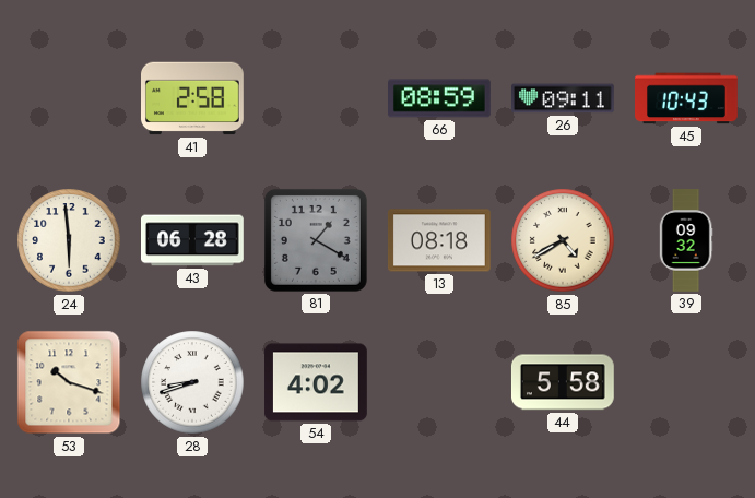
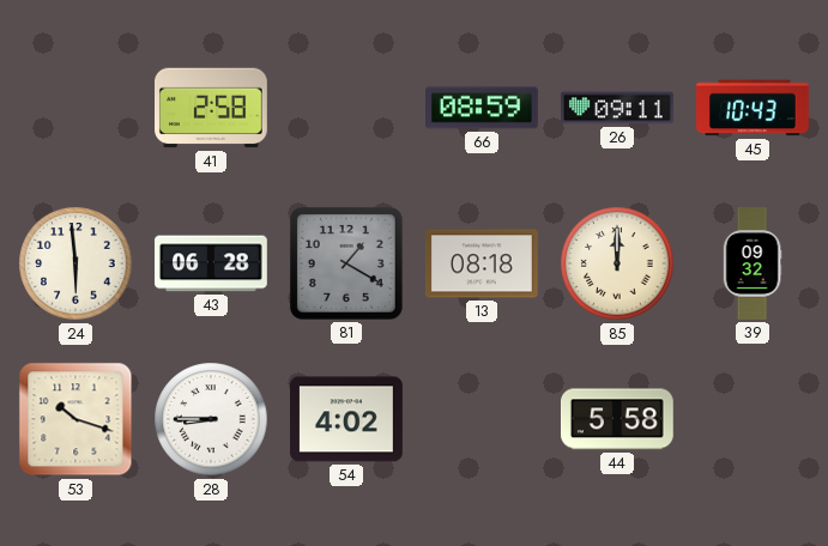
85: 4:40 -> 12:00
28: 8:42 -> 8:45
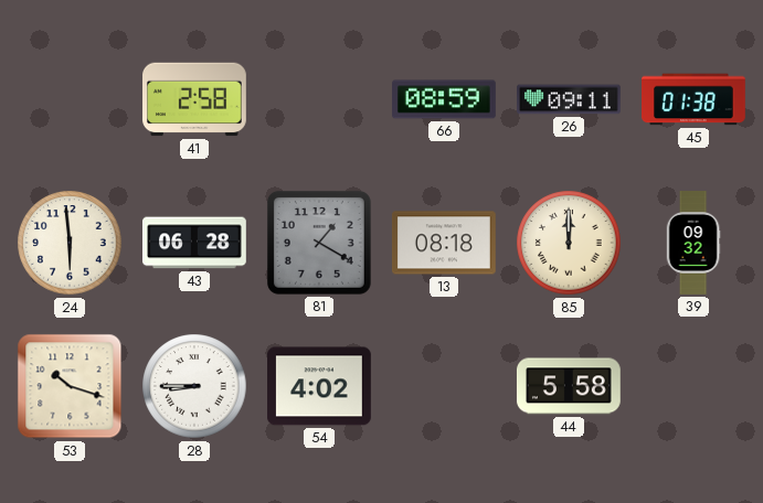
45: 10:43 -> 01:38
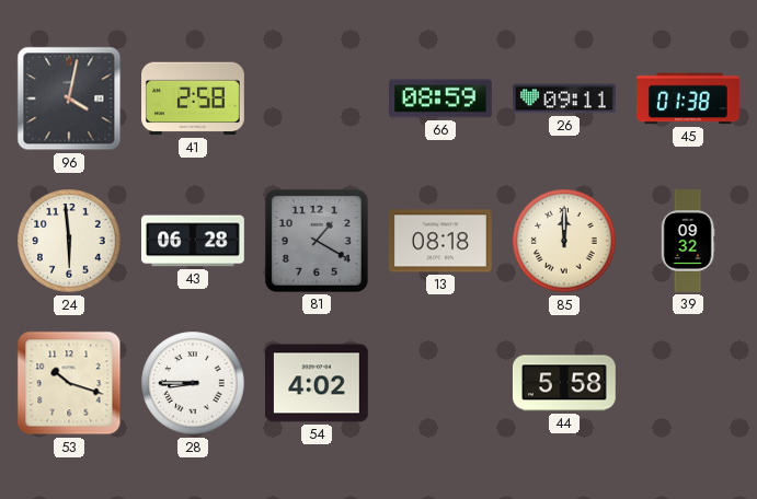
96: none -> 4:02
